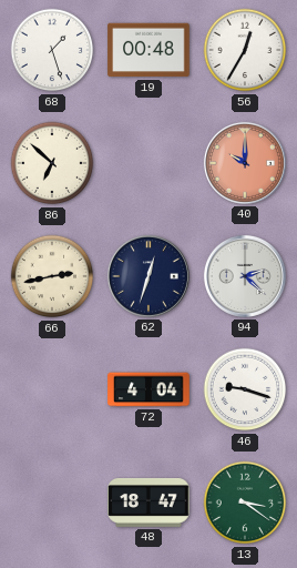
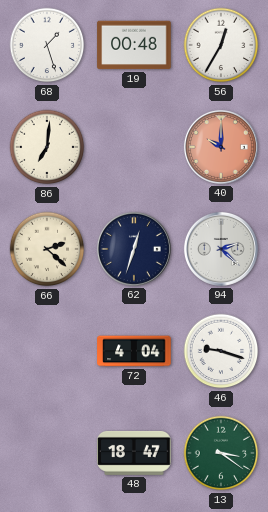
86: 6:52 -> 7:01
66: 2:43 -> 2:22
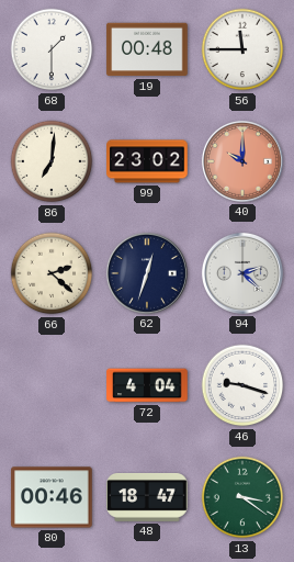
68: 1:27 -> 1:30
56: 12:35 -> 11:45
99: none -> 23:02
80: none -> 00:46
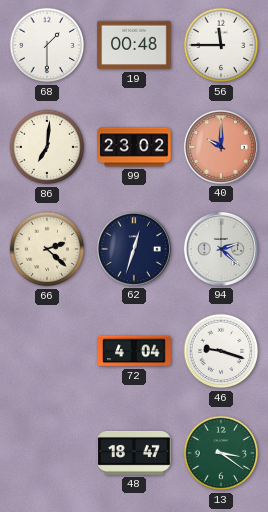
80: 00:46 -> none
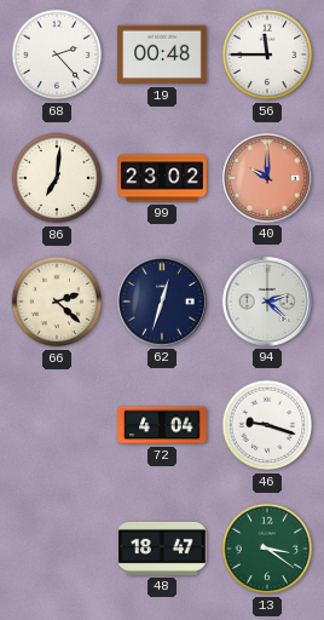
68: 1:30 -> 2:23
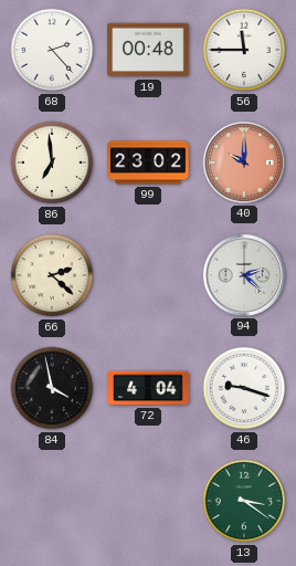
86: 7:01 -> 6:59
62: 12:33 -> none
84: none -> 3:58
48: 18:47 -> none
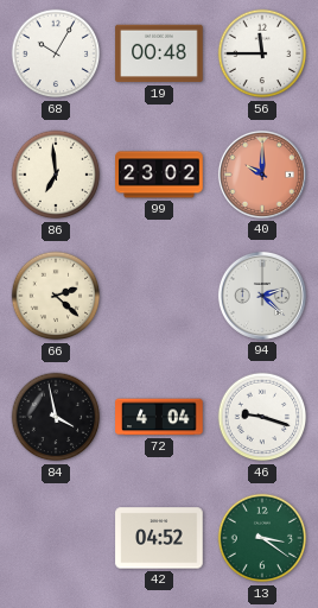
68: 2:23 -> 10:05
42: none -> 04:52
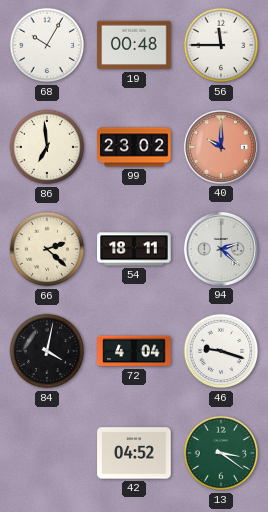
54: none -> 18:11
84: 3:58 -> 4:02
